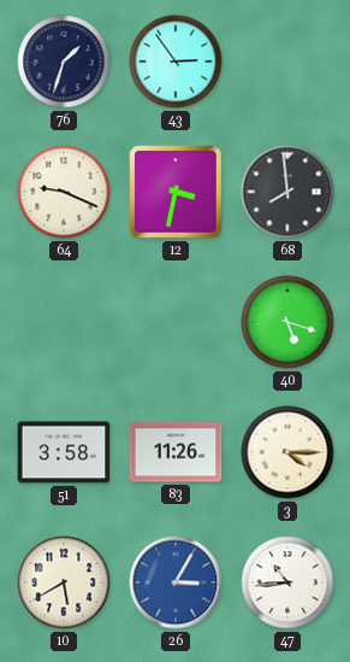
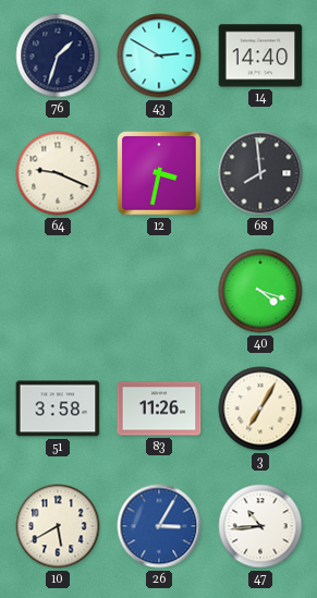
43: 2:54 -> 2:50
14: none -> 14:40
40: 5:18 -> 4:18
3: 4:15 -> 7:05
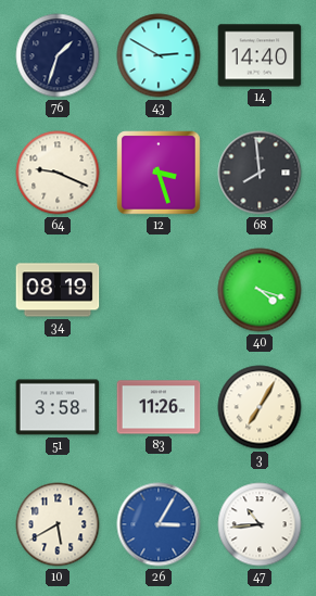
12: 3:32 -> 3:27
34: none -> 08:19
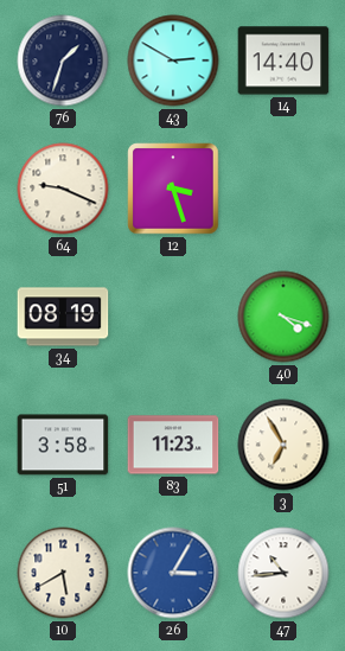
68: 7:59 -> none
83: 11:26 -> 11:23
3: 7:05 -> 6:55
